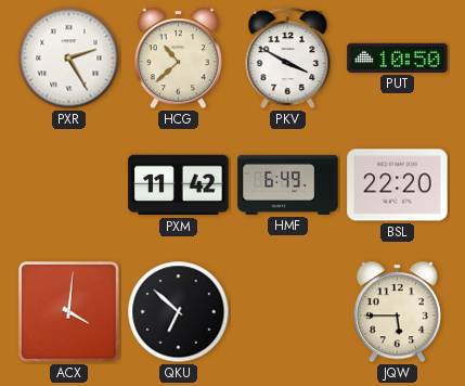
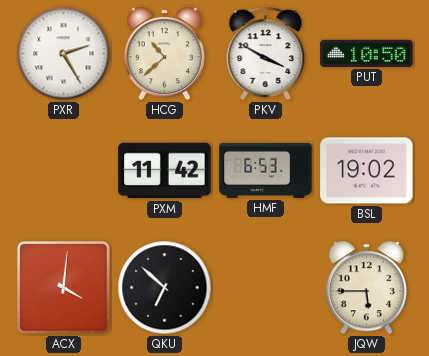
HMF: 6:49 -> 6:53
BSL: 22:20 -> 19:02
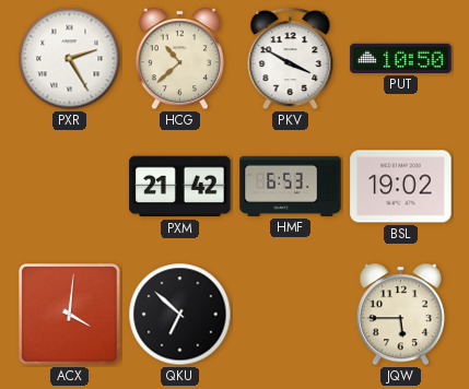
PXM: 11:42 -> 21:42
